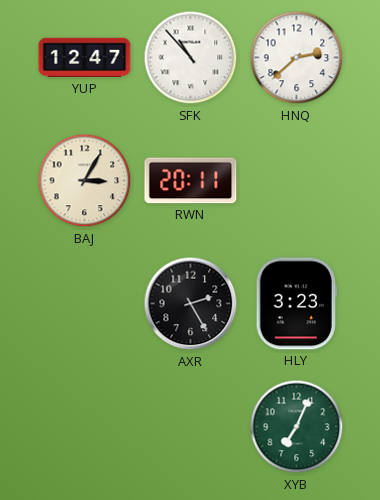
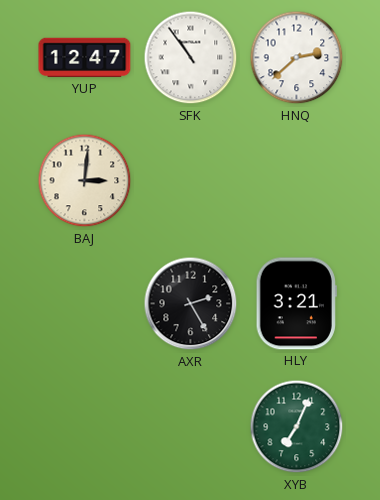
SFK: 10:53 -> 10:54
BAJ: 3:05 -> 3:01
RWN: 20:11 -> none
HLY: 3:23 -> 3:21
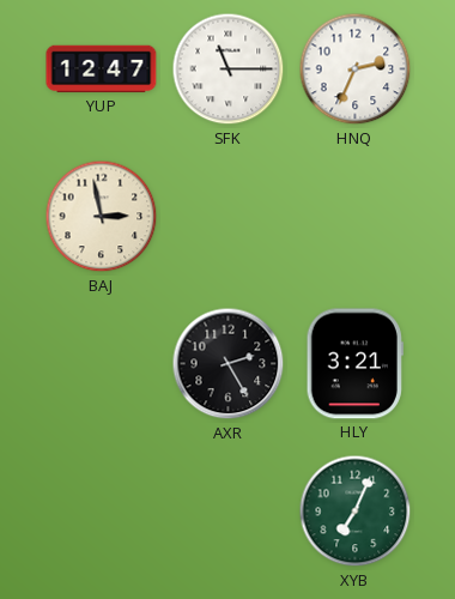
SFK: 10:54 -> 11:15
HNQ: 2:38 -> 2:34
BAJ: 3:01 -> 2:58
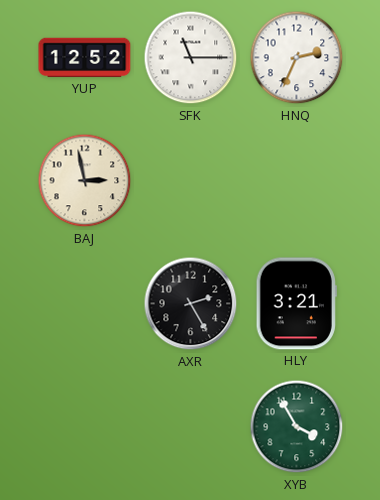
YUP: 12:47 -> 12:52
XYB: 7:04 -> 3:55
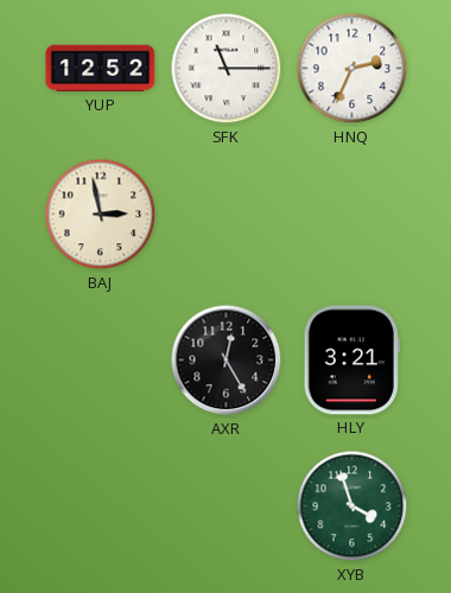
AXR: 2:25 -> 12:25
XYB: 3:55 -> 3:57
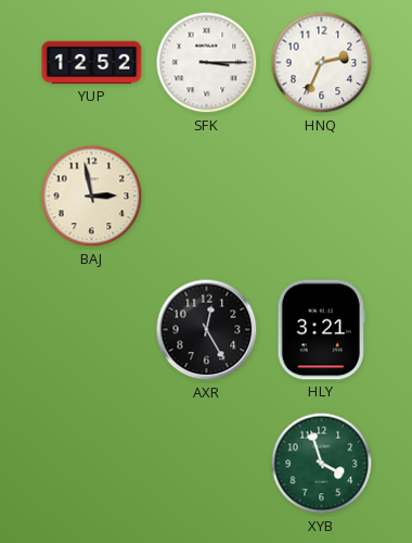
SFK: 11:15 -> 3:15
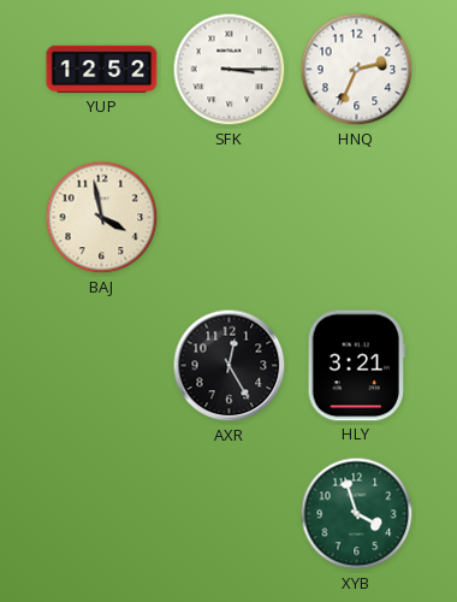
BAJ: 2:58 -> 3:58
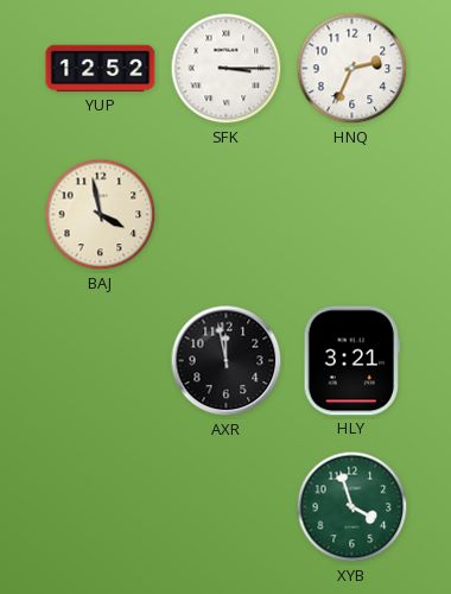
AXR: 12:25 -> 11:58
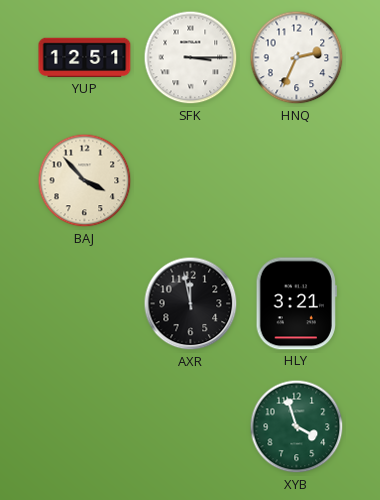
YUP: 12:52 -> 12:51
BAJ: 3:58 -> 3:53
